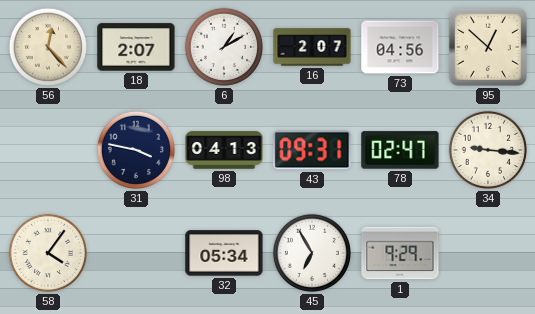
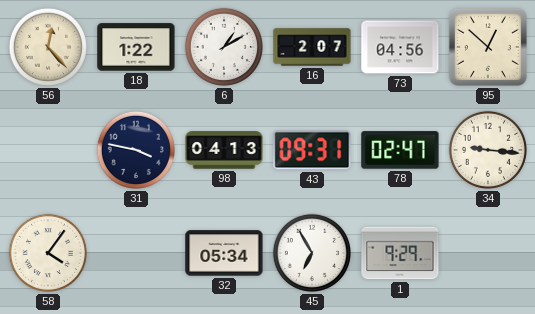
18: 2:07 -> 1:22
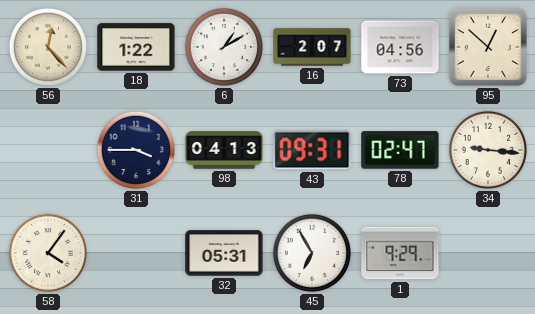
31: 3:47 -> 3:45
32: 05:34 -> 05:31
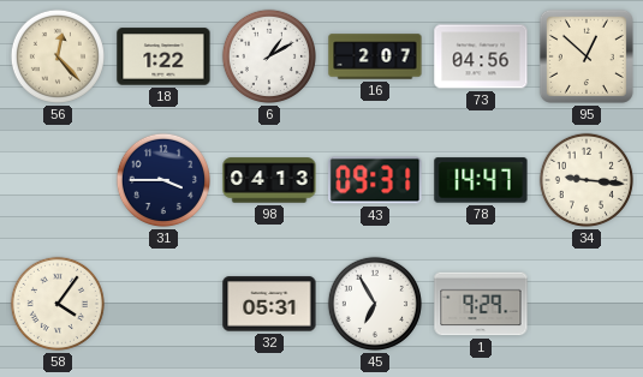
78: 02:47 -> 14:47
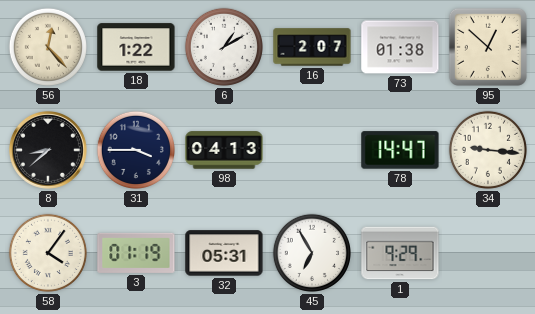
73: 04:56 -> 01:38
8: none -> 8:38
43: 09:31 -> none
3: none -> 01:19
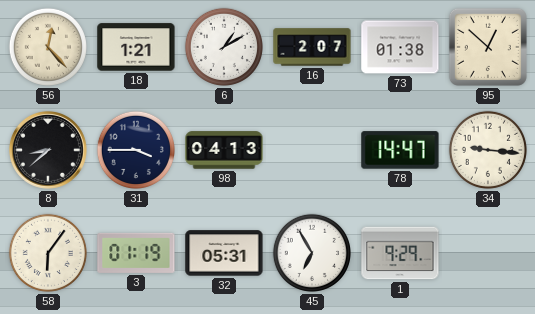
18: 1:22 -> 1:21
58: 4:06 -> 6:06
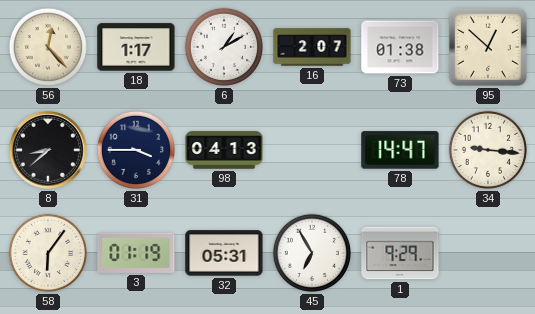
18: 1:21 -> 1:17
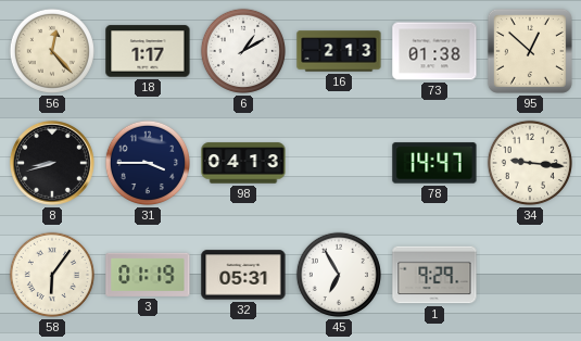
16: 2:07 -> 2:13
8: 8:38 -> 8:42
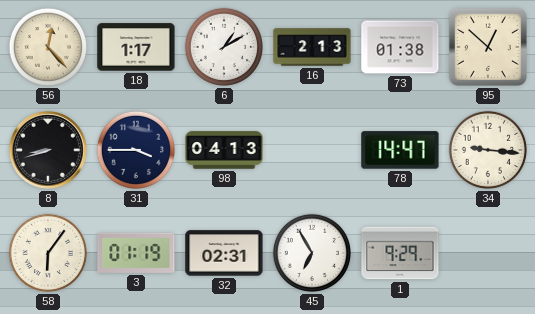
32: 05:31 -> 02:31
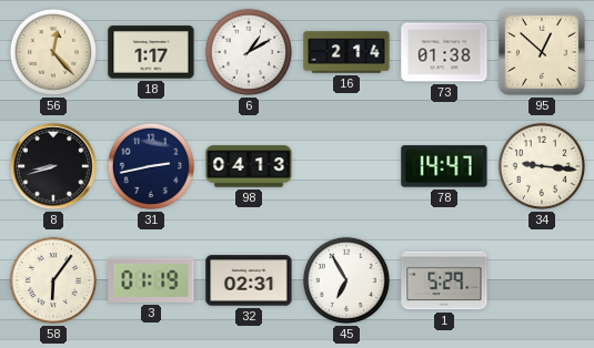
16: 2:13 -> 2:14
31: 3:45 -> 2:43
1: 9:29 -> 5:29
